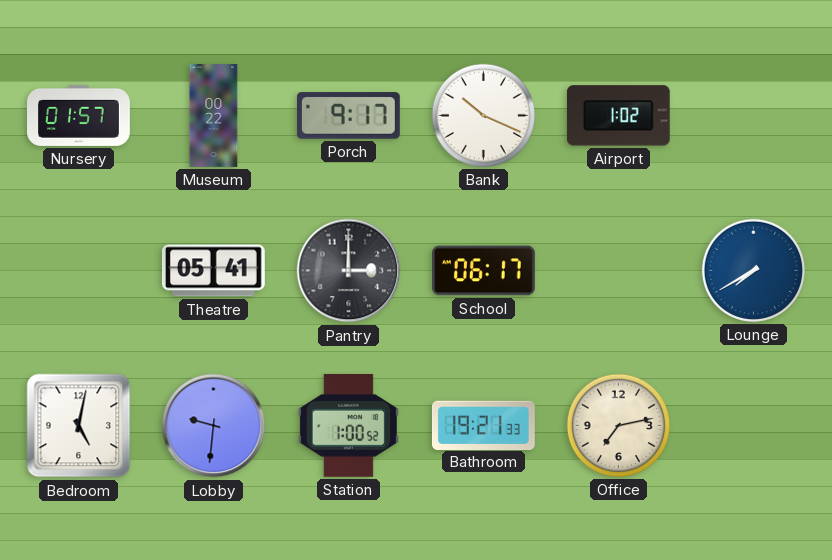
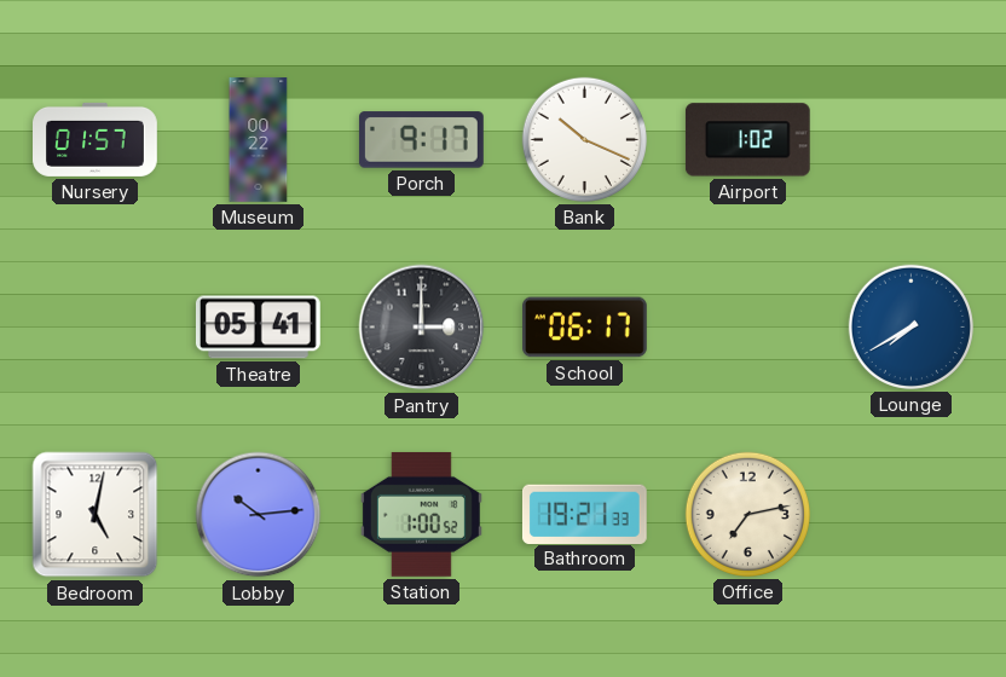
Lobby: 9:31 -> 10:14
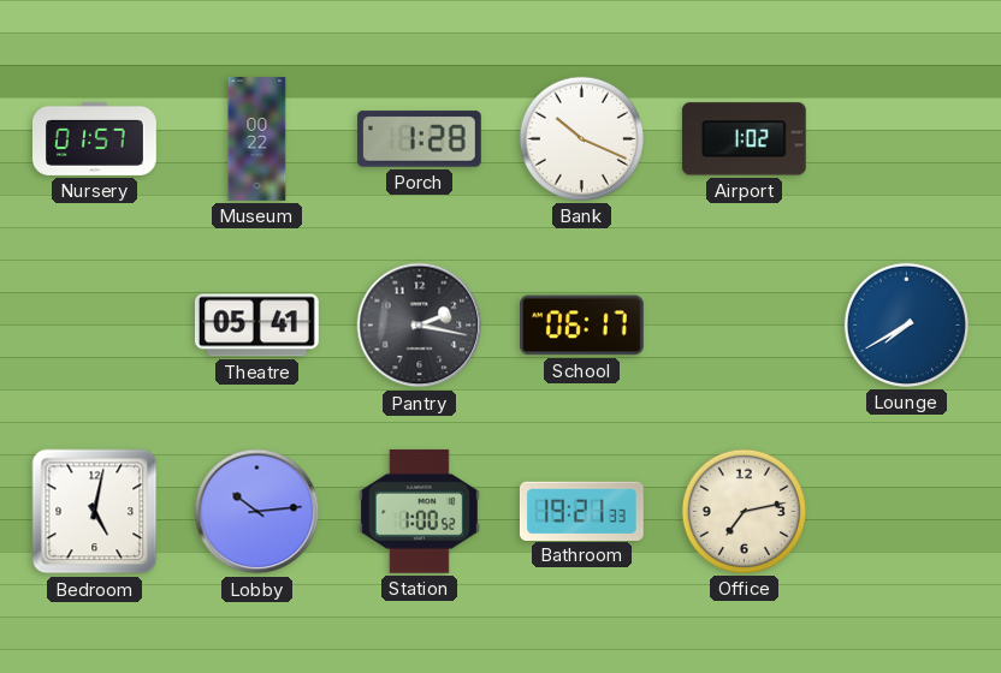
Porch: 9:17 -> 1:28
Pantry: 3:00 -> 2:17
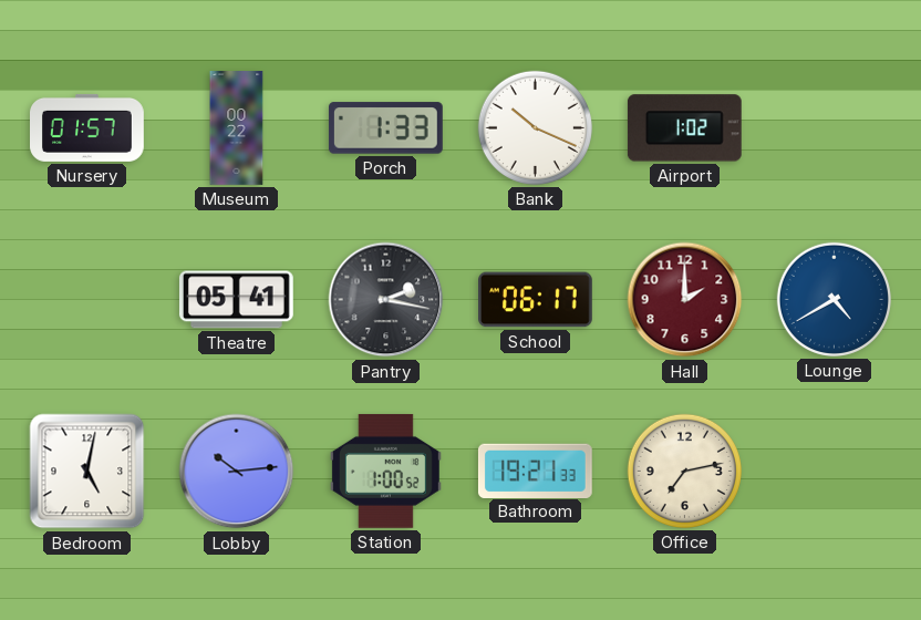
Porch: 1:28 -> 1:33
Hall: none -> 2:00
Lounge: 7:40 -> 4:40
